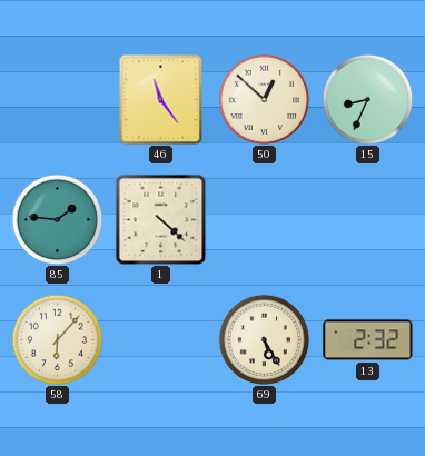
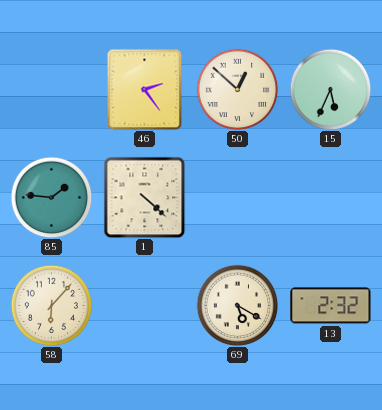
46: 11:24 -> 2:24
15: 8:34 -> 5:34
69: 5:25 -> 5:20
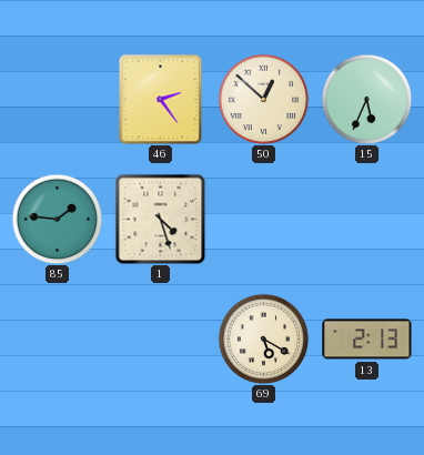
1: 4:22 -> 4:27
58: 6:07 -> none
13: 2:32 -> 2:13
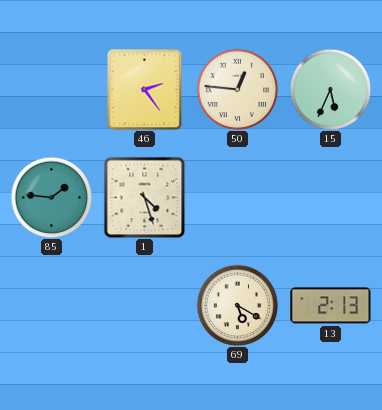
50: 12:52 -> 12:46
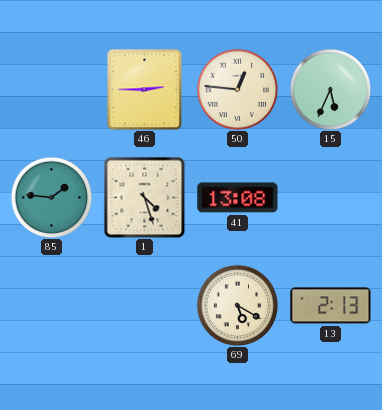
46: 2:24 -> 2:45
41: none -> 13:08
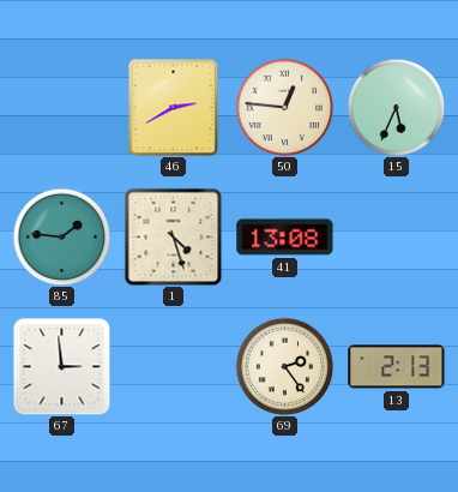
46: 2:45 -> 2:40
67: none -> 2:59
69: 5:20 -> 2:24
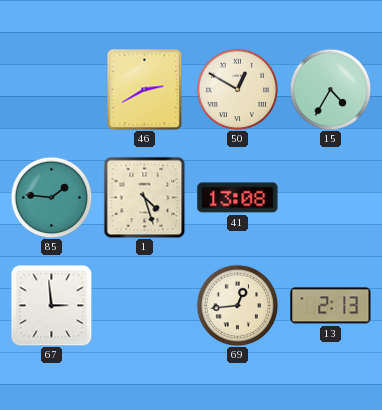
50: 12:46 -> 12:50
15: 5:34 -> 4:35
69: 2:24 -> 12:44
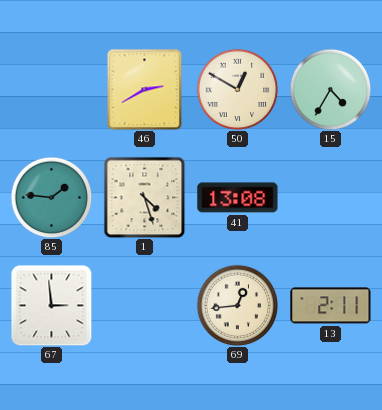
13: 2:13 -> 2:11
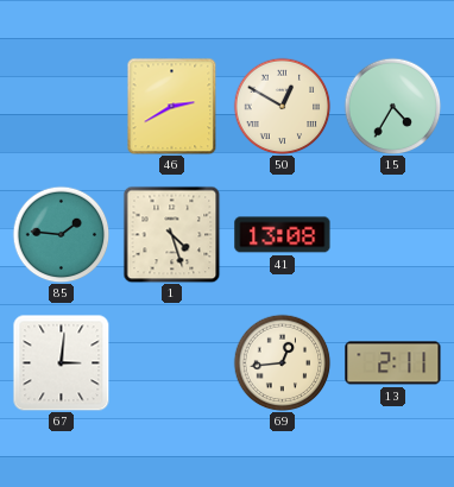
67: 2:59 -> 3:01
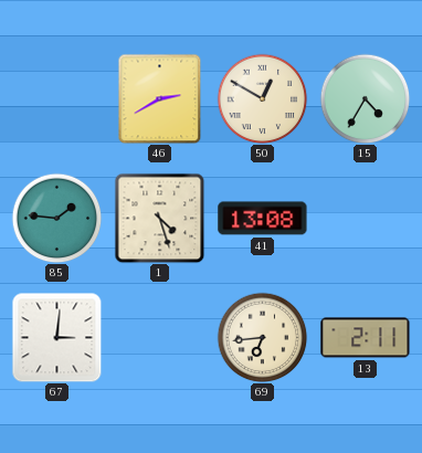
69: 12:44 -> 6:44
